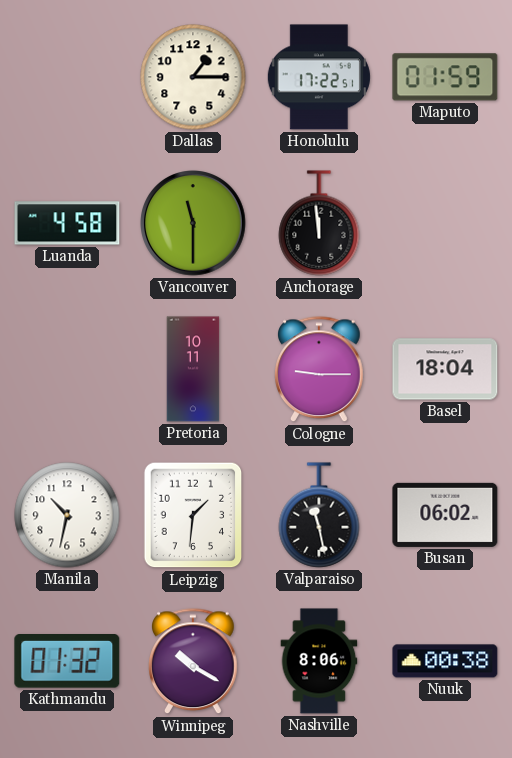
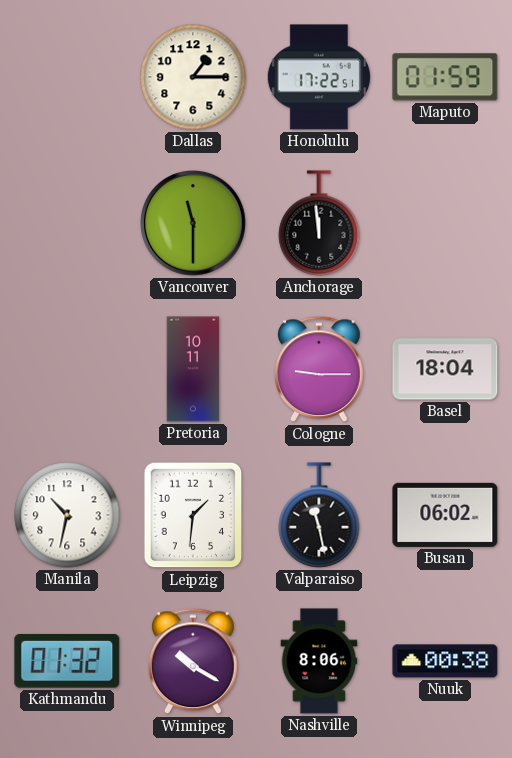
Luanda: 4:58 -> none
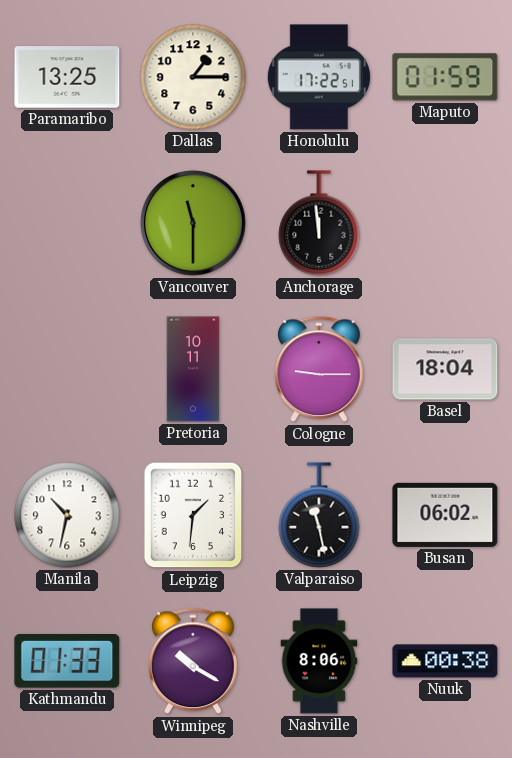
Paramaribo: none -> 13:25
Kathmandu: 01:32 -> 01:33
